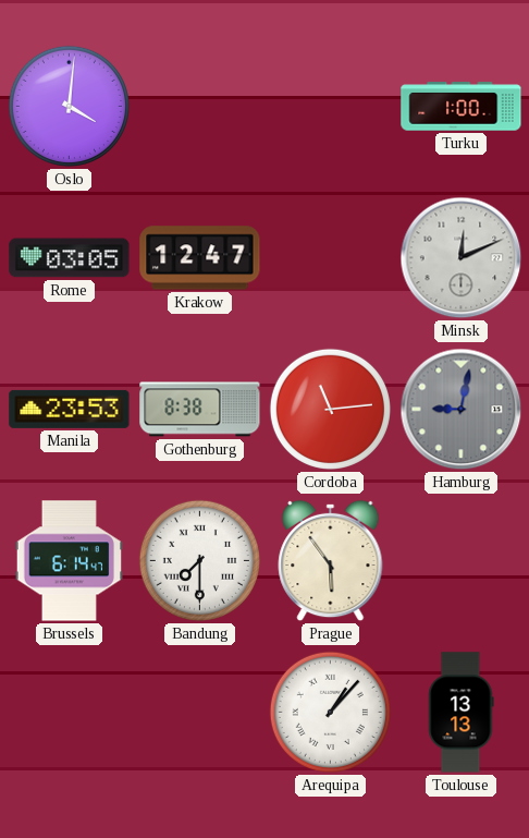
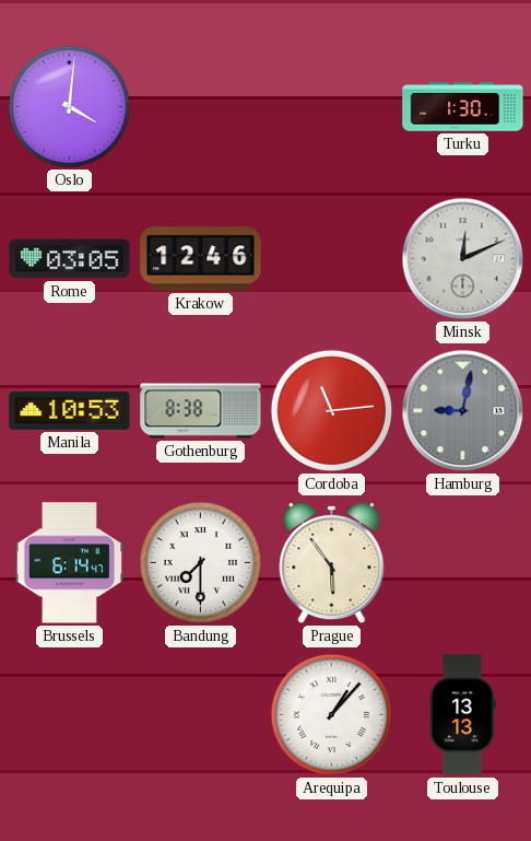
Turku: 1:00 -> 1:30
Krakow: 12:47 -> 12:46
Manila: 23:53 -> 10:53
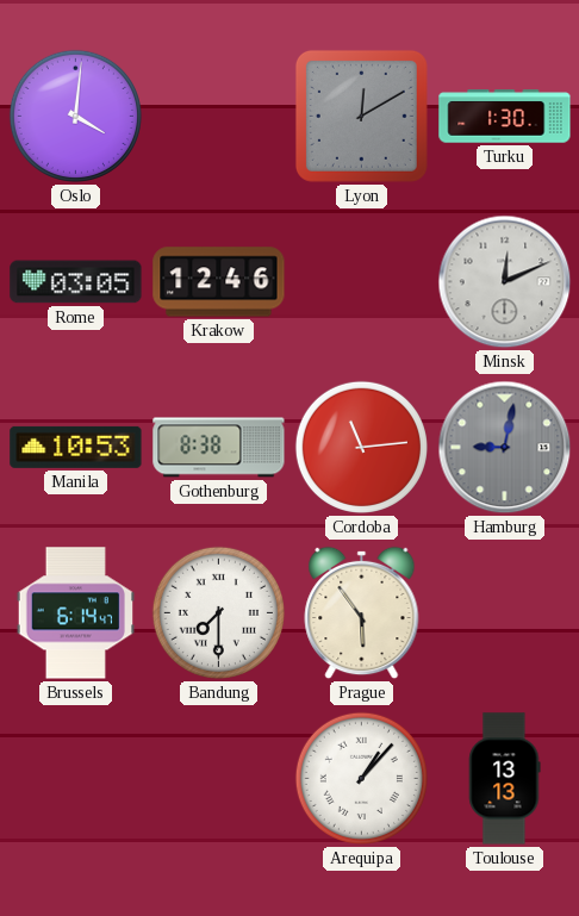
Lyon: none -> 12:10
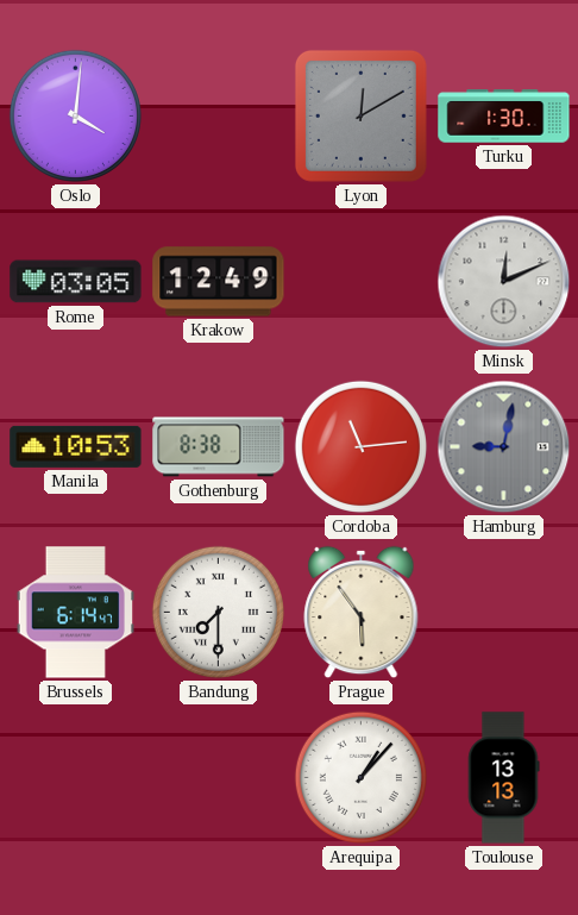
Krakow: 12:46 -> 12:49
